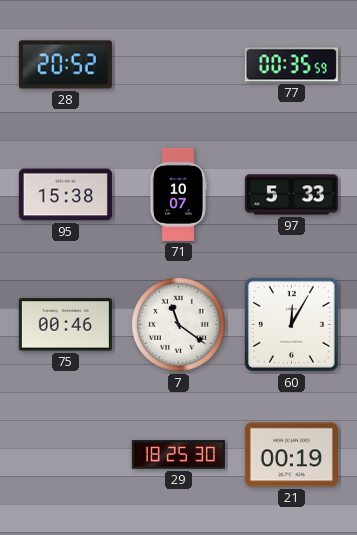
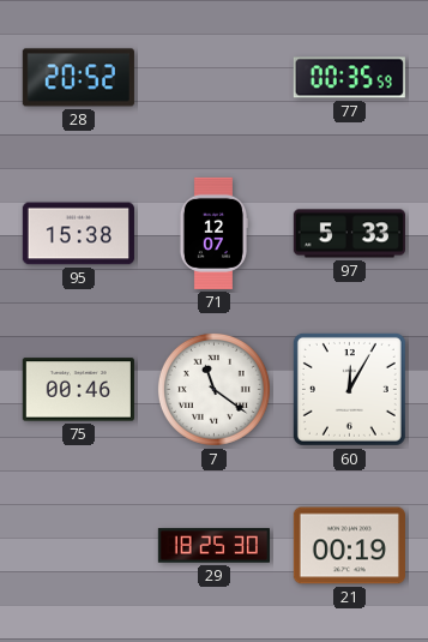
71: 10:07 -> 12:07
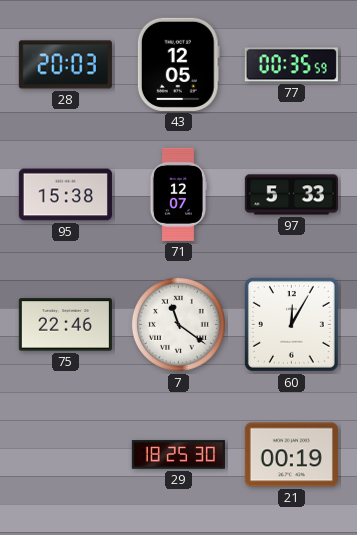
28: 20:52 -> 20:03
43: none -> 12:05
75: 00:46 -> 22:46
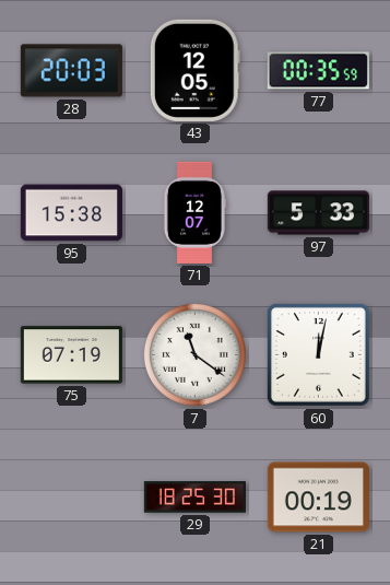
75: 22:46 -> 07:19
60: 12:05 -> 12:02
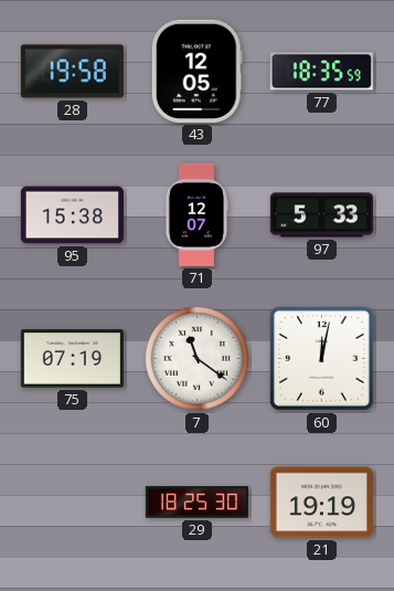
28: 20:03 -> 19:58
77: 00:35 -> 18:35
21: 00:19 -> 19:19
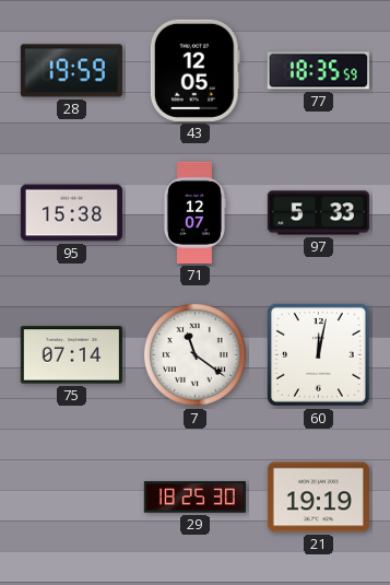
28: 19:58 -> 19:59
75: 07:19 -> 07:14
